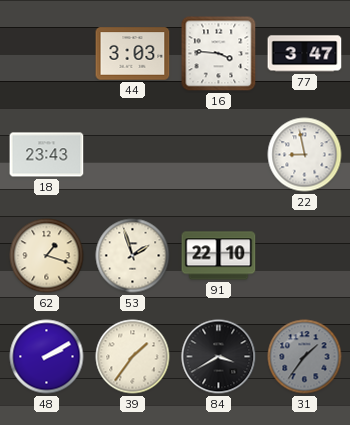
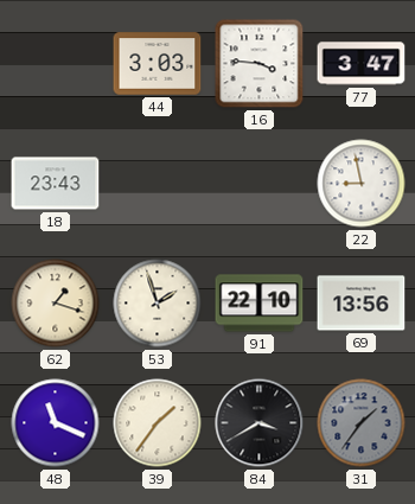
69: none -> 13:56
48: 2:10 -> 11:19
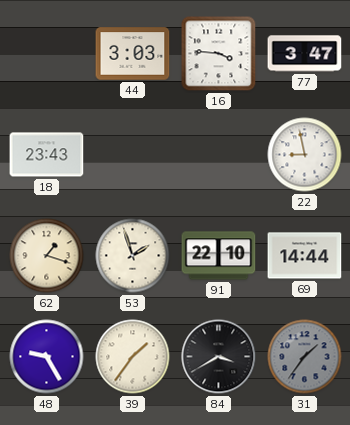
69: 13:56 -> 14:44
48: 11:19 -> 9:25
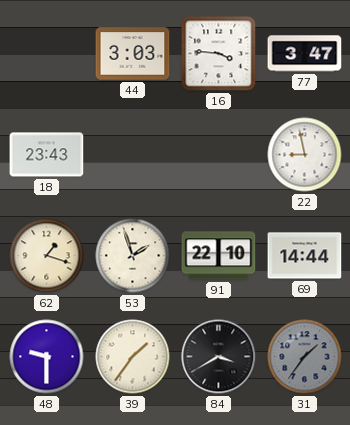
48: 9:25 -> 9:30
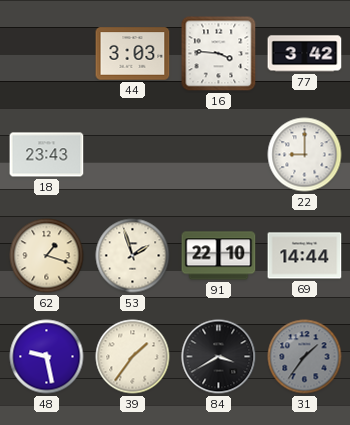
77: 3:47 -> 3:42
22: 8:58 -> 9:00
48: 9:30 -> 9:28
